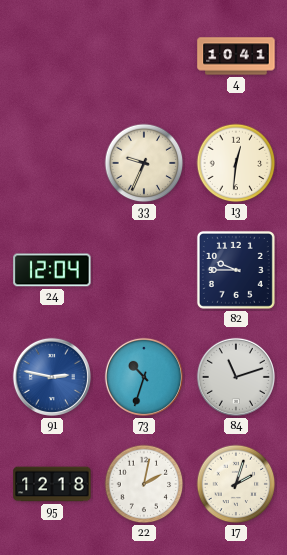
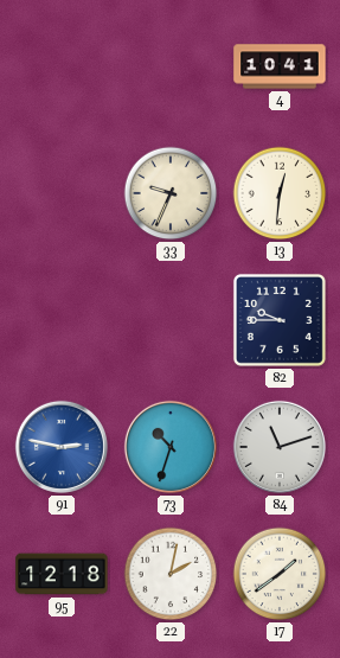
24: 12:04 -> none
17: 2:03 -> 1:39
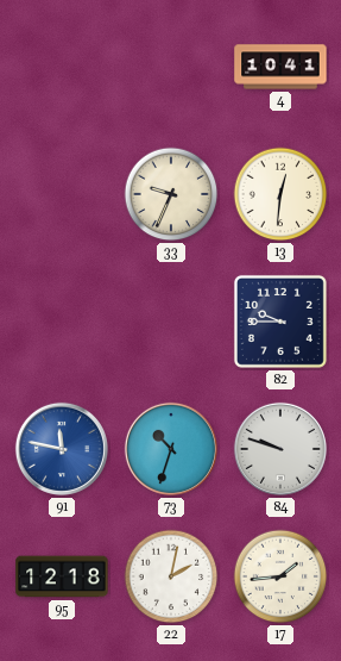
91: 2:47 -> 11:47
84: 11:12 -> 9:48
17: 1:39 -> 1:44
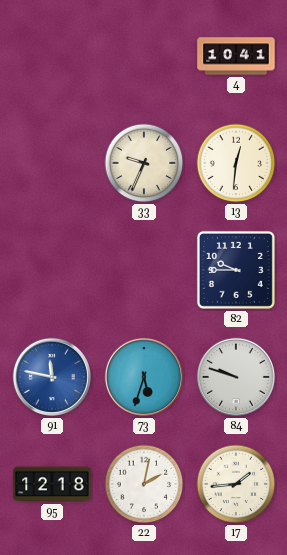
73: 10:33 -> 5:33
